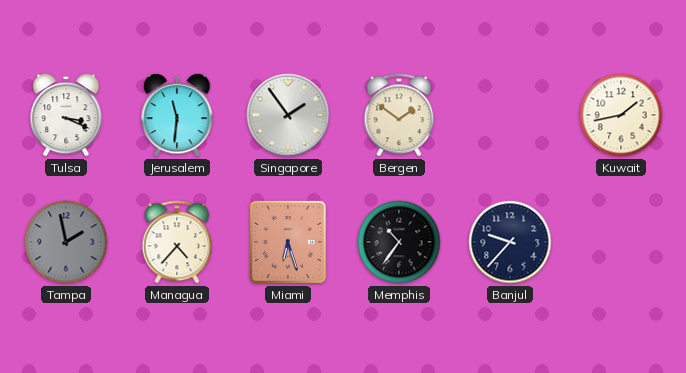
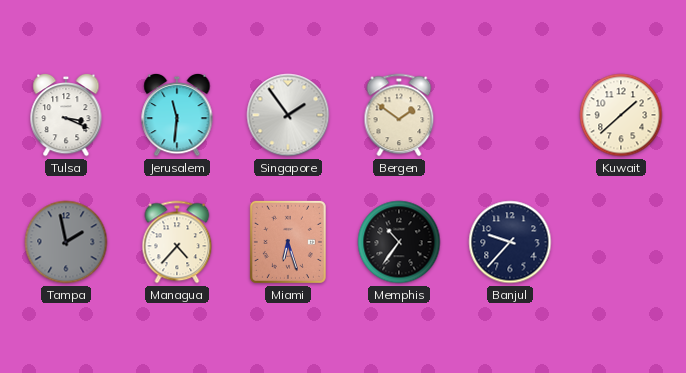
Kuwait: 1:43 -> 1:38
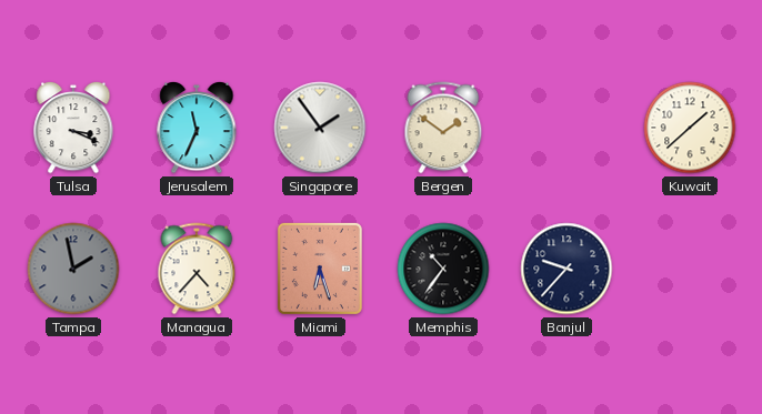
Jerusalem: 11:31 -> 11:34
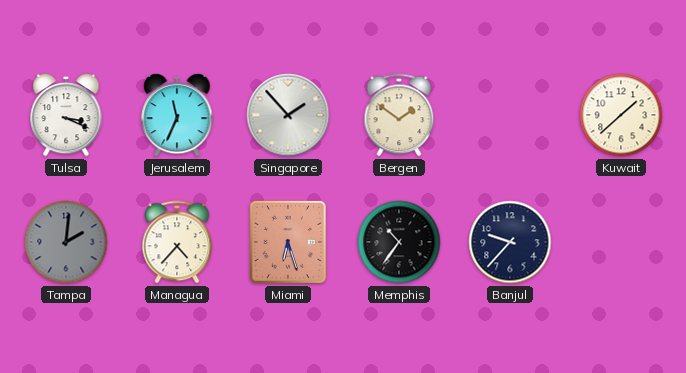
Singapore: 1:54 -> 1:53
Tampa: 1:58 -> 2:01
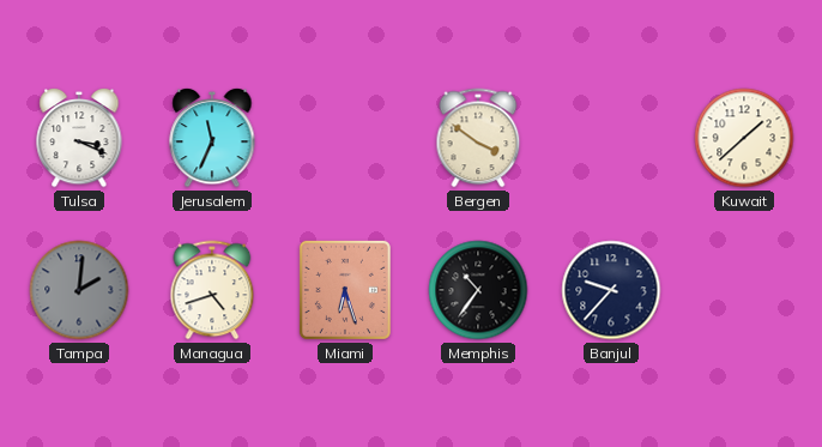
Singapore: 1:53 -> none
Bergen: 1:51 -> 3:51
Managua: 4:37 -> 4:42
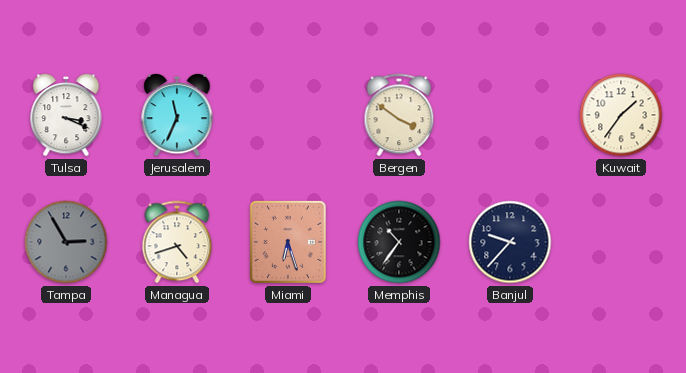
Kuwait: 1:38 -> 1:36
Tampa: 2:01 -> 2:55
